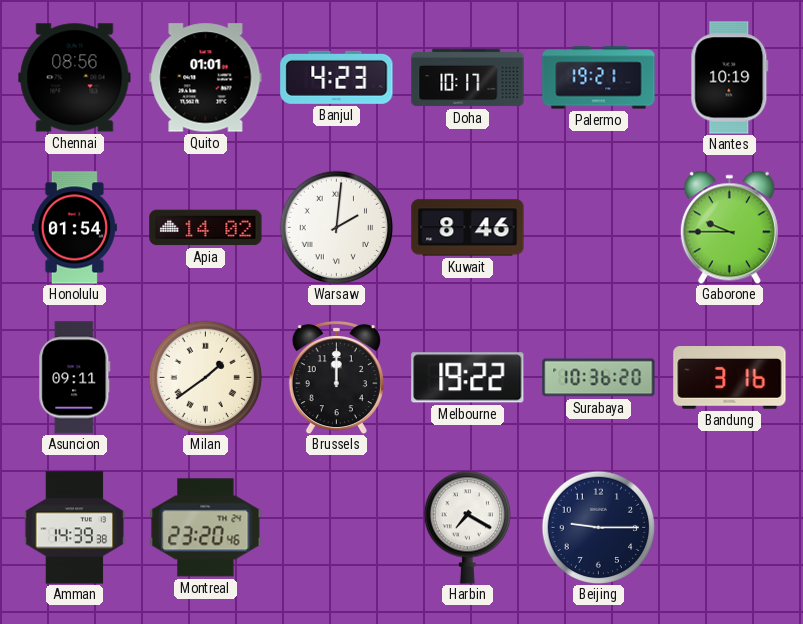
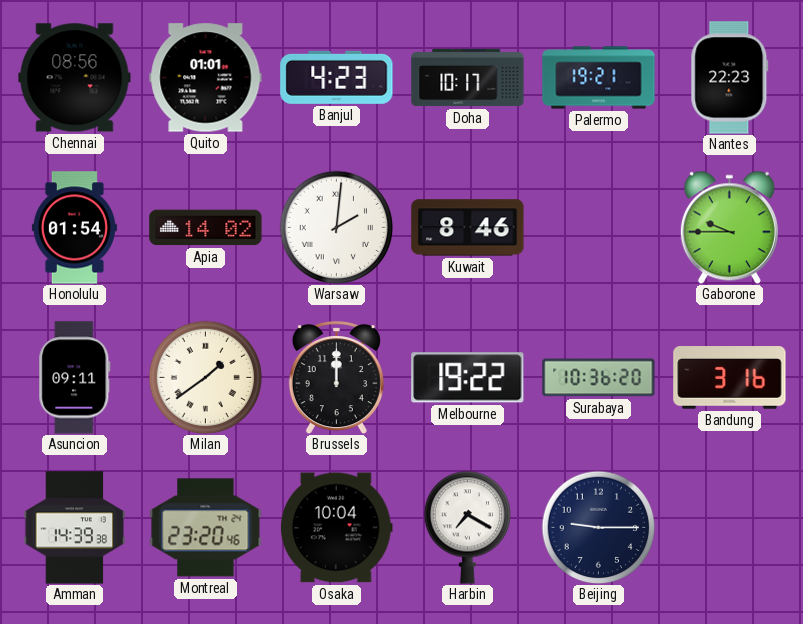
Nantes: 10:19 -> 22:23
Osaka: none -> 10:04
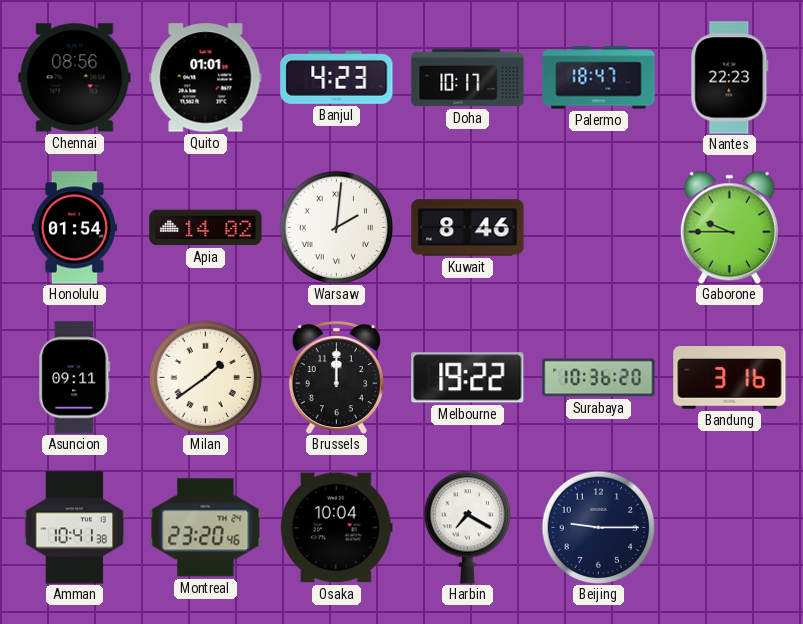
Palermo: 19:21 -> 18:47
Amman: 14:39 -> 10:41
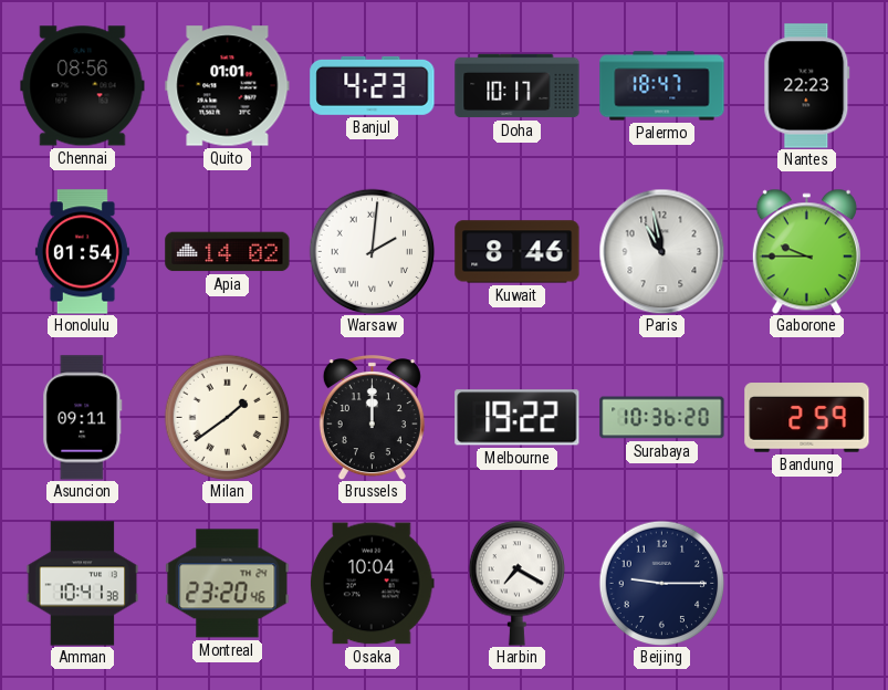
Paris: none -> 10:58
Bandung: 3:16 -> 2:59
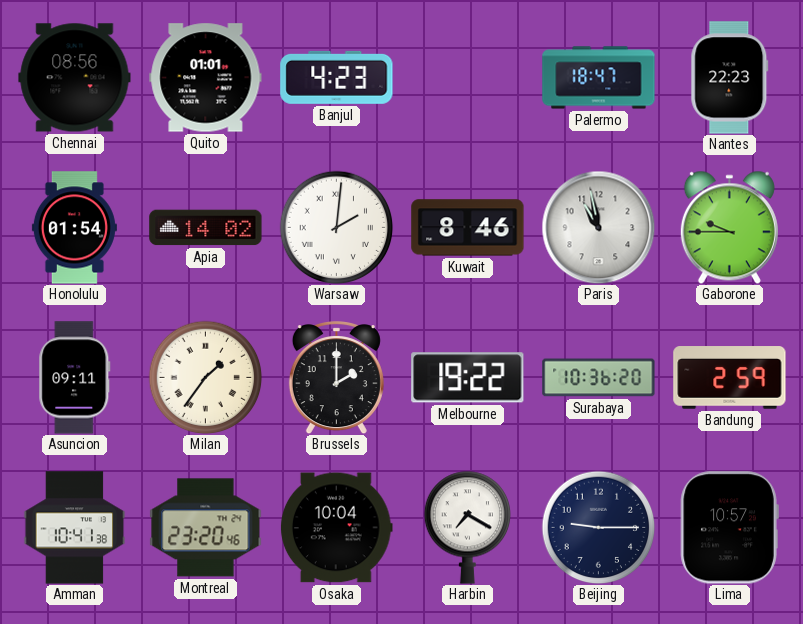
Doha: 10:17 -> none
Milan: 1:39 -> 1:36
Brussels: 12:00 -> 2:00
Lima: none -> 10:57
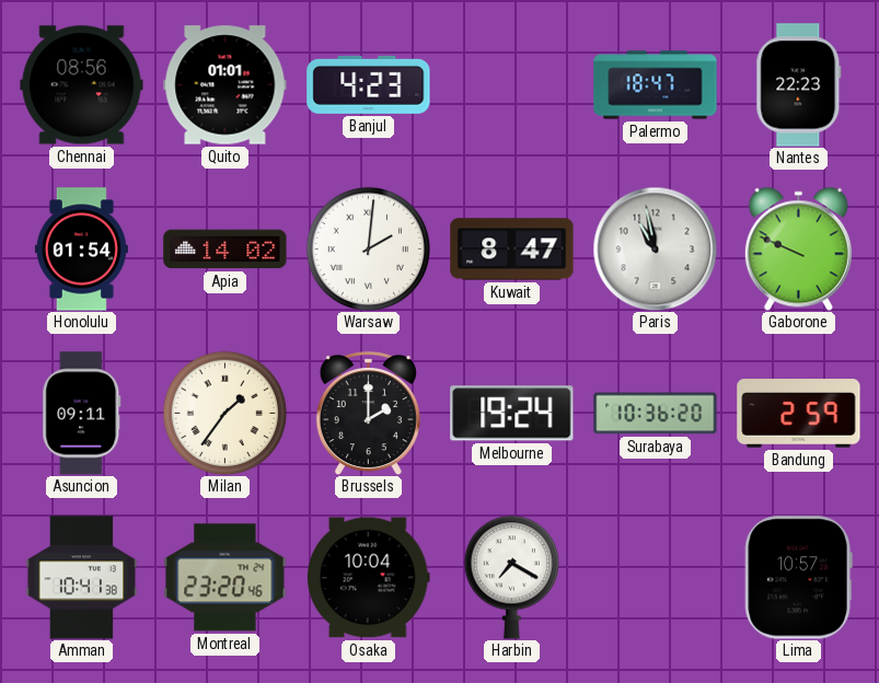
Kuwait: 8:46 -> 8:47
Gaborone: 9:45 -> 9:49
Melbourne: 19:22 -> 19:24
Beijing: 9:15 -> none
